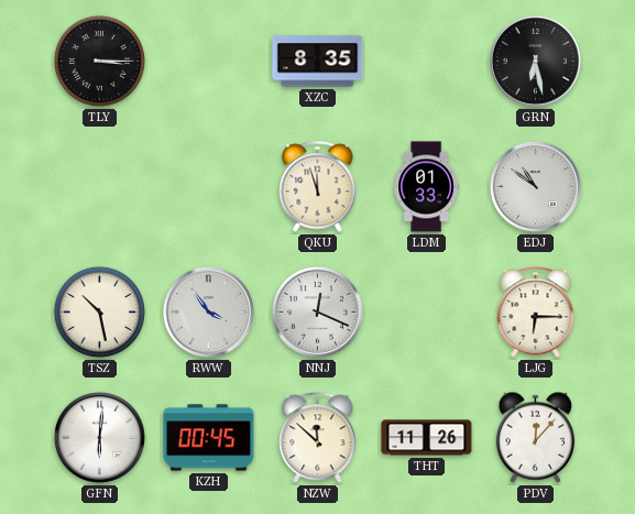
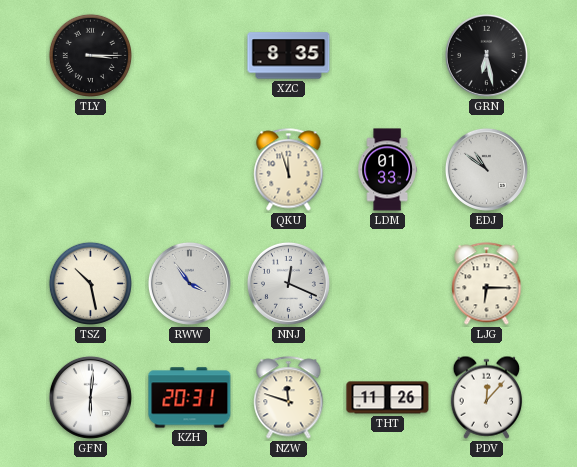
KZH: 00:45 -> 20:31
NZW: 11:52 -> 11:48
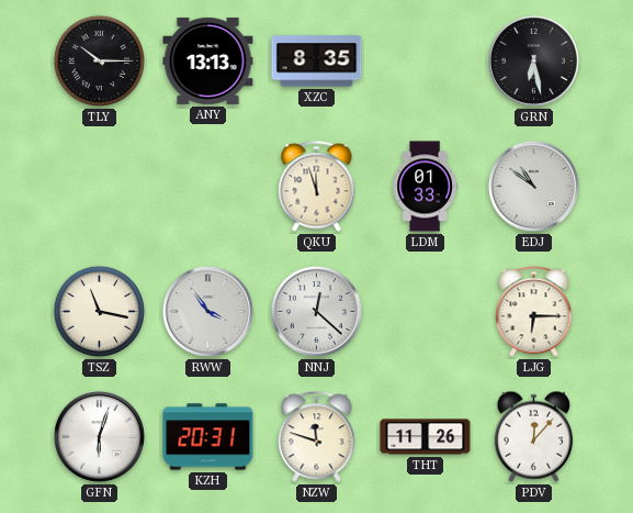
TLY: 3:15 -> 10:15
ANY: none -> 13:13
TSZ: 10:28 -> 11:17
NNJ: 12:19 -> 12:22
GFN: 6:01 -> 6:03
